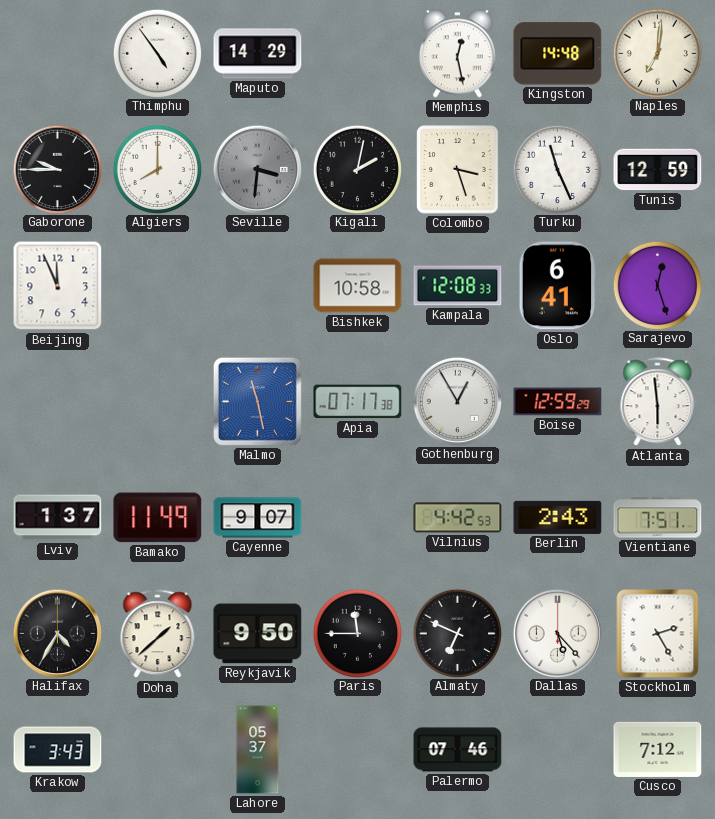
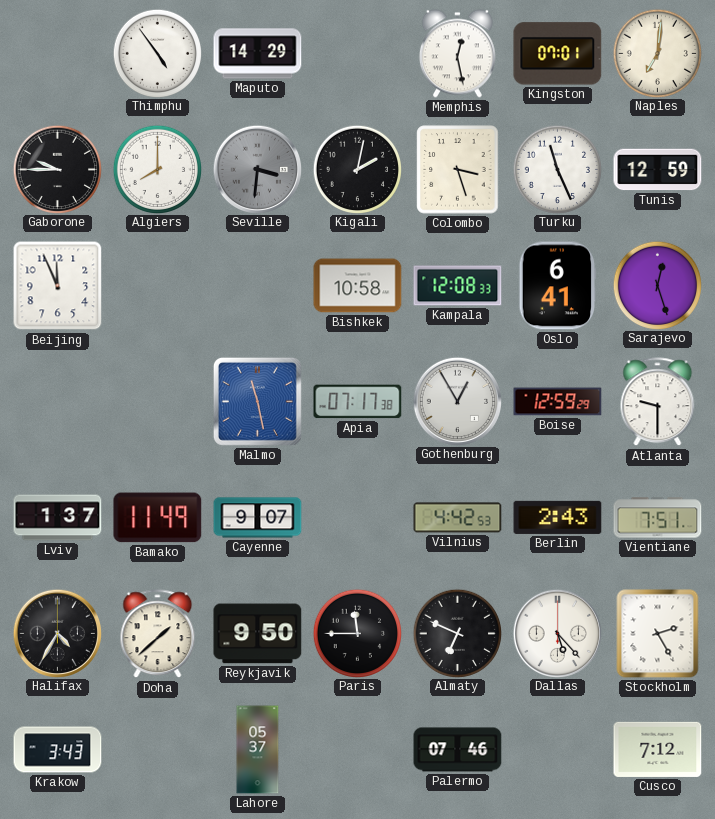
Kingston: 14:48 -> 07:01
Atlanta: 5:59 -> 9:30
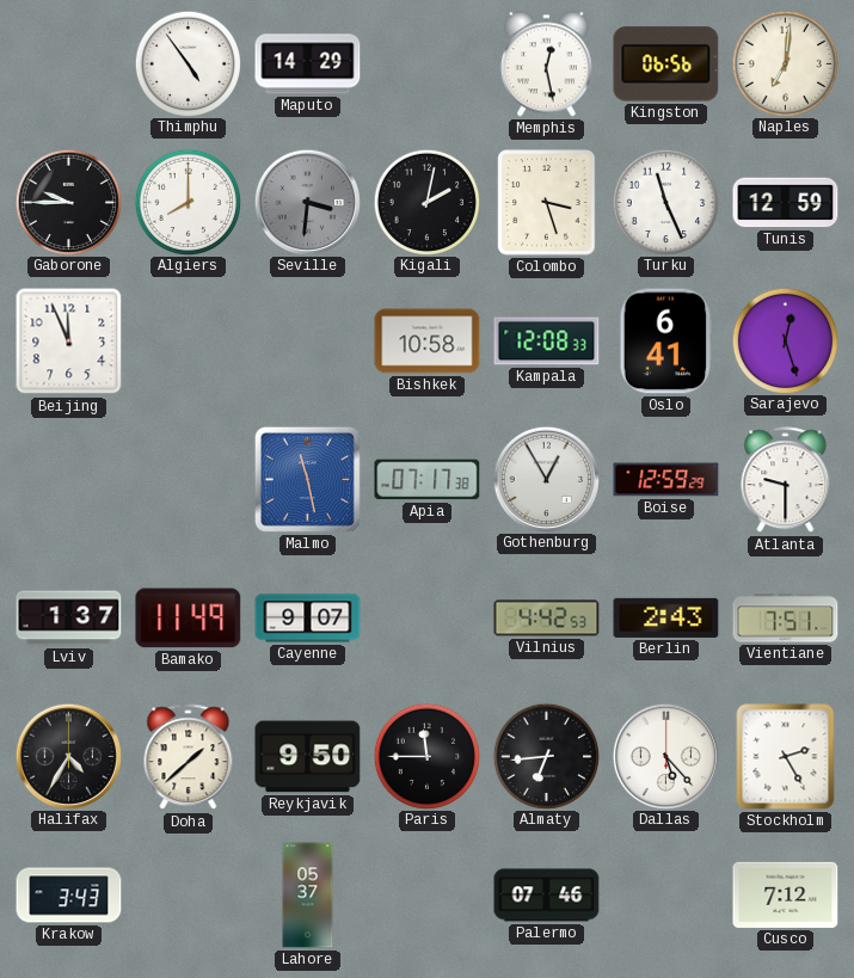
Kingston: 07:01 -> 06:56
Almaty: 6:49 -> 6:44
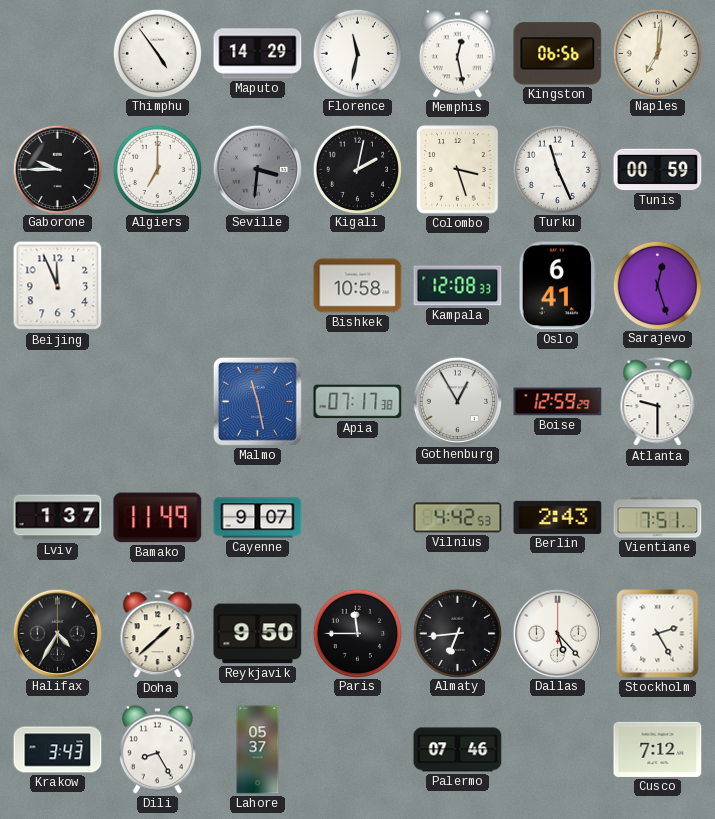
Florence: none -> 11:32
Algiers: 8:00 -> 7:00
Tunis: 12:59 -> 00:59
Dili: none -> 8:25
